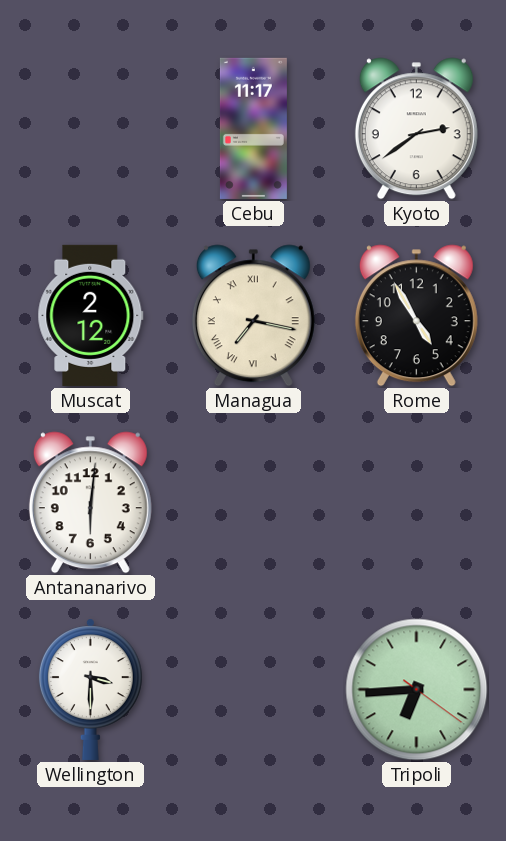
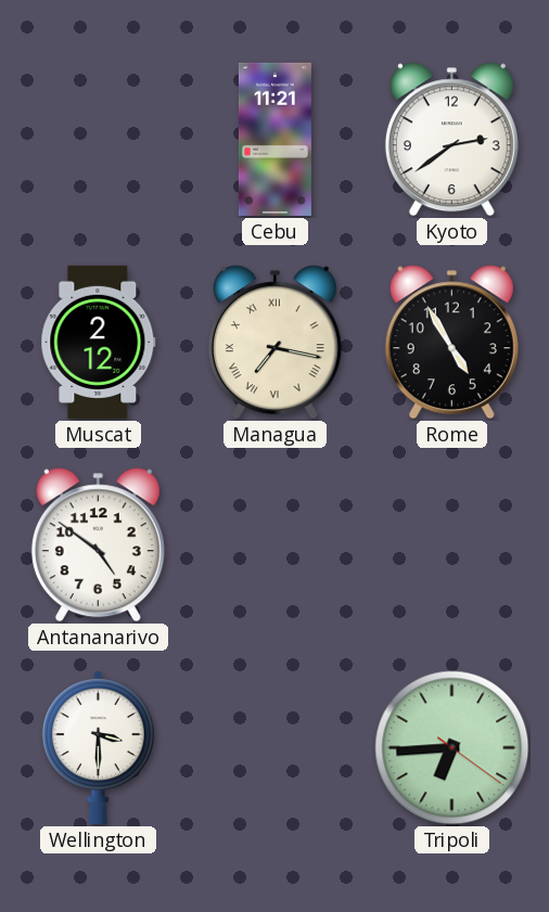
Cebu: 11:17 -> 11:21
Antananarivo: 6:01 -> 4:51
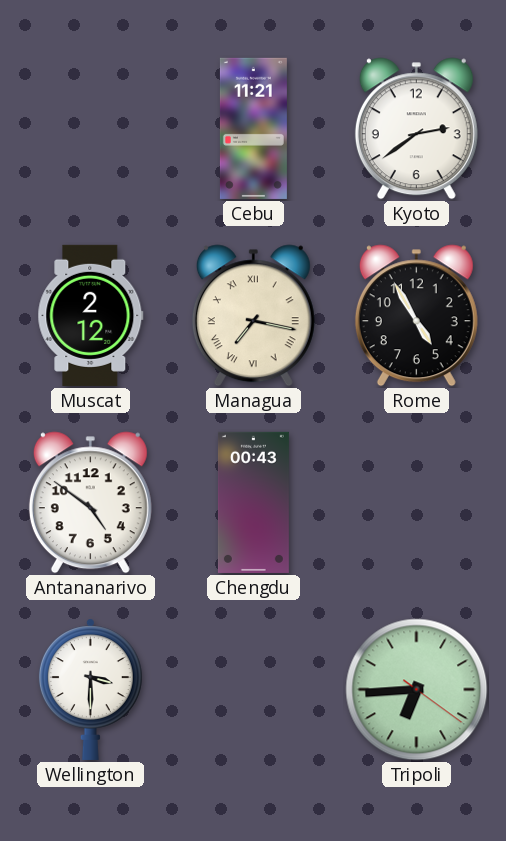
Chengdu: none -> 00:43
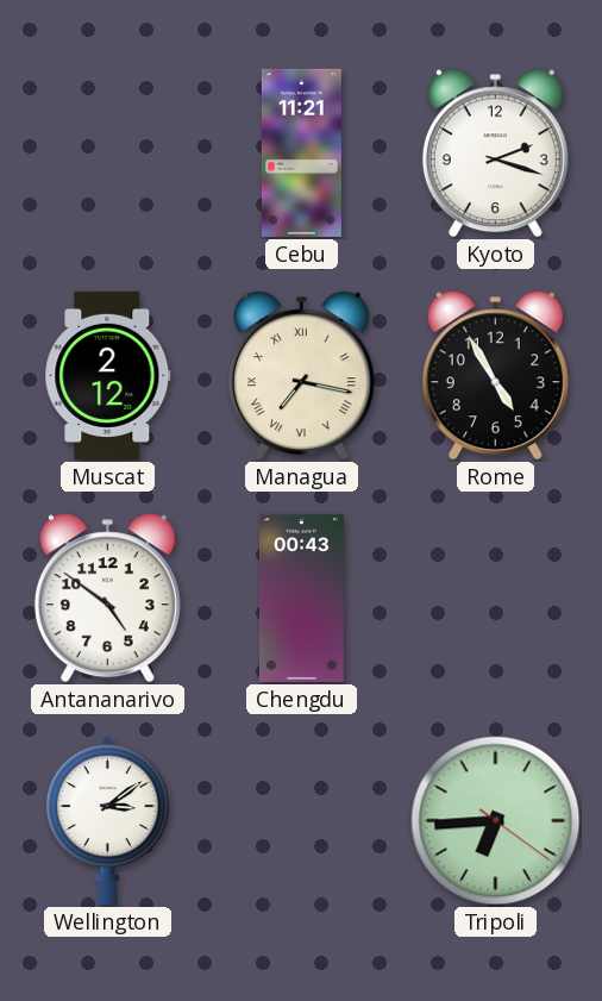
Kyoto: 2:39 -> 2:18
Wellington: 3:30 -> 3:09
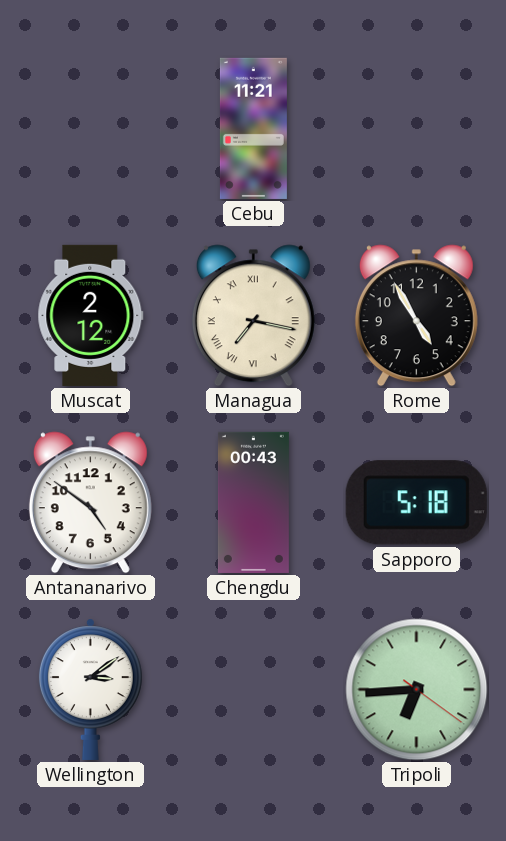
Kyoto: 2:18 -> none
Sapporo: none -> 5:18
